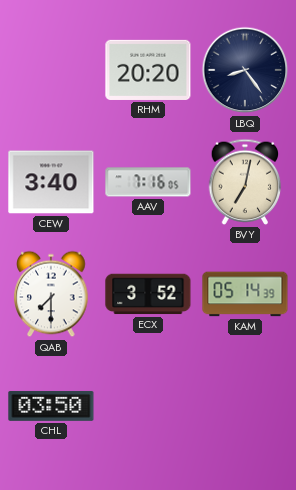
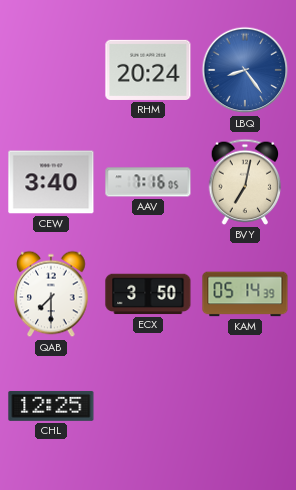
RHM: 20:20 -> 20:24
LBQ dial: navy -> blue
ECX: 3:52 -> 3:50
CHL: 03:50 -> 12:25
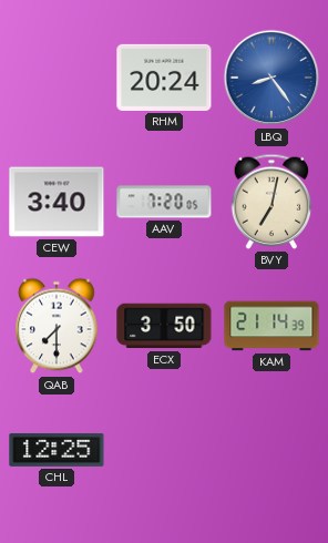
AAV: 7:16 -> 7:20
KAM: 05:14 -> 21:14
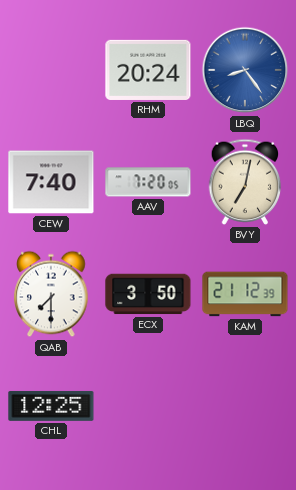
CEW: 3:40 -> 7:40
KAM: 21:14 -> 21:12
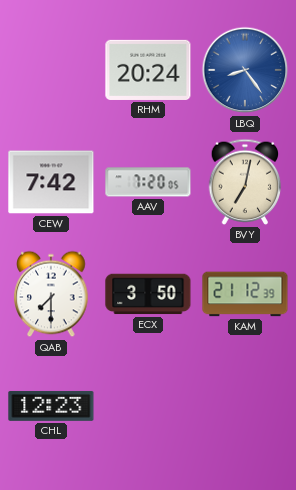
CEW: 7:40 -> 7:42
CHL: 12:25 -> 12:23
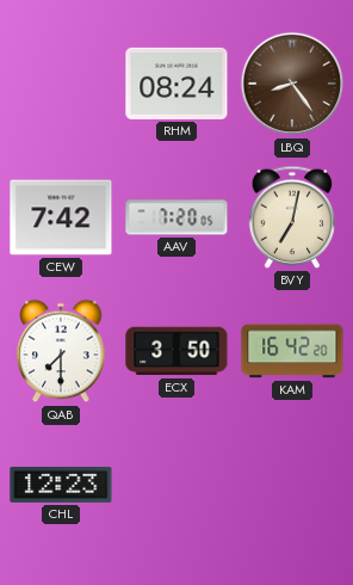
RHM: 20:24 -> 08:24
LBQ dial: blue -> brown
KAM: 21:12 -> 16:42
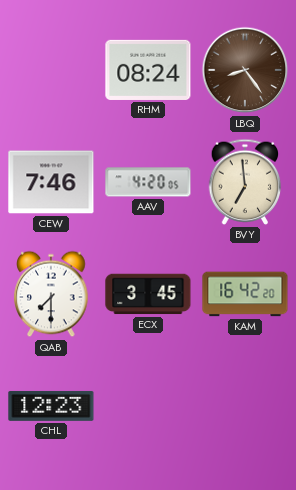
CEW: 7:42 -> 7:46
AAV: 7:20 -> 4:20
BVY: 7:02 -> 6:59
ECX: 3:50 -> 3:45
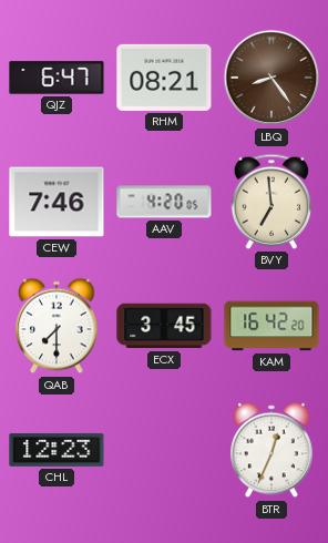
QJZ: none -> 6:47
RHM: 08:24 -> 08:21
BTR: none -> 12:34
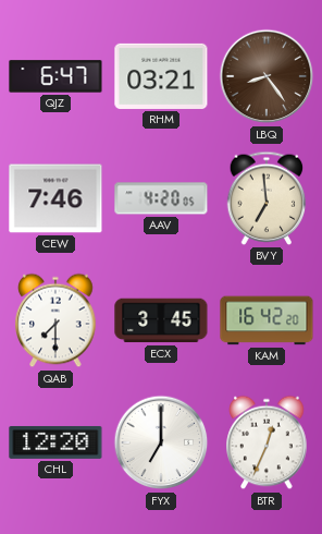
RHM: 08:21 -> 03:21
CHL: 12:23 -> 12:20
FYX: none -> 7:00
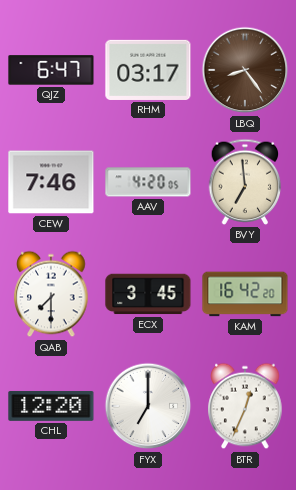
RHM: 03:21 -> 03:17
